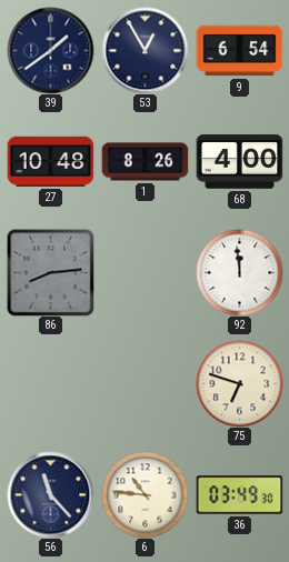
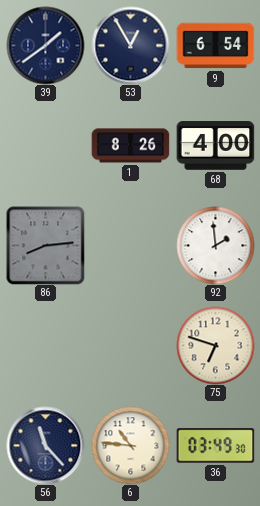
27: 10:48 -> none
92: 11:59 -> 1:59
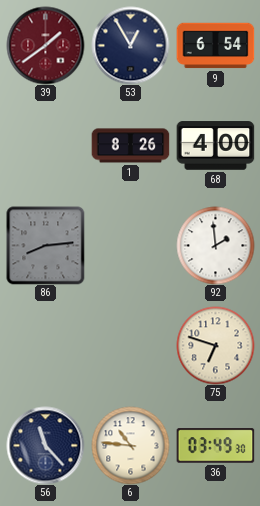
39 dial: navy -> burgundy
